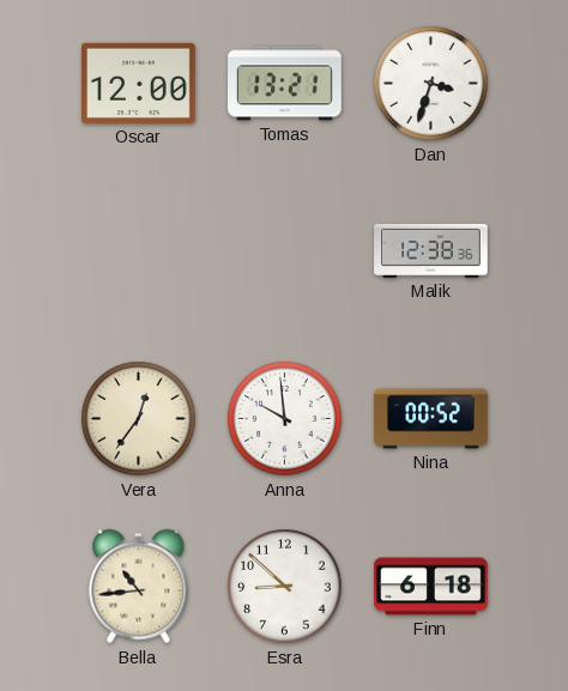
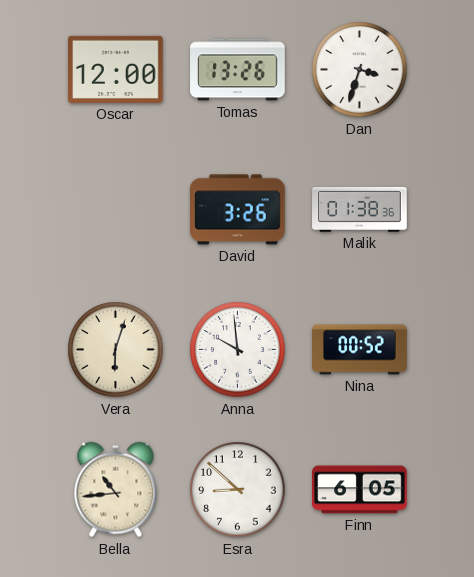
Tomas: 13:21 -> 13:26
David: none -> 3:26
Malik: 12:38 -> 01:38
Vera: 12:36 -> 6:03
Finn: 6:18 -> 6:05
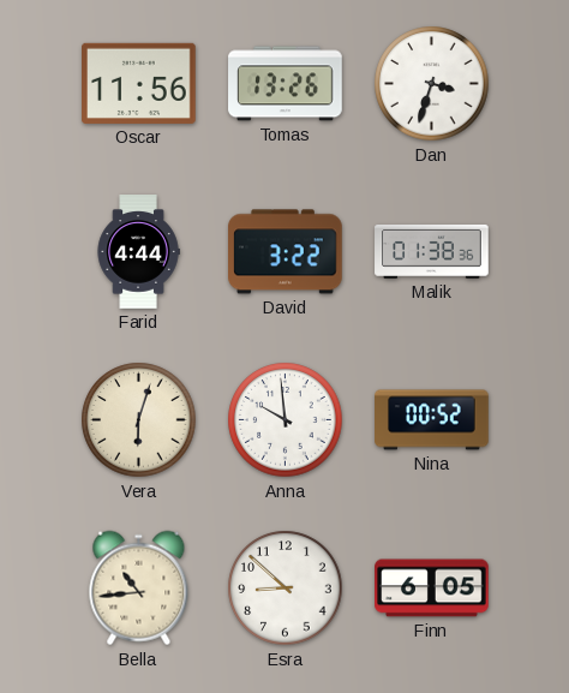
Oscar: 12:00 -> 11:56
Farid: none -> 4:44
David: 3:26 -> 3:22
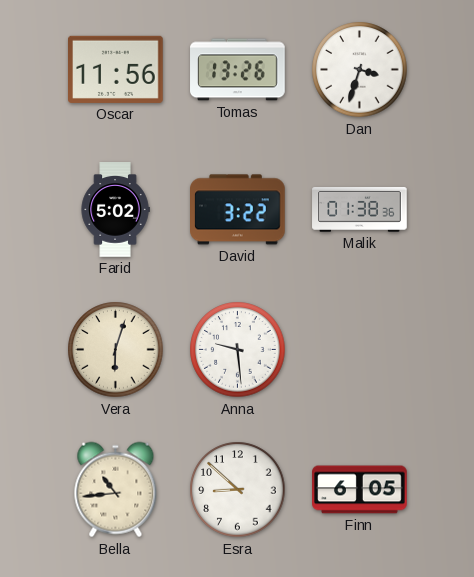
Farid: 4:44 -> 5:02
Anna: 9:59 -> 9:29
Nina: 00:52 -> none
